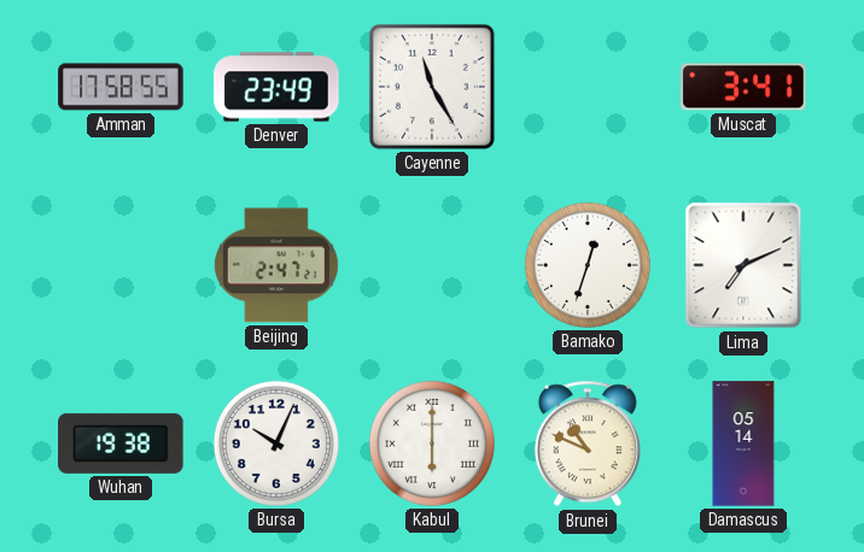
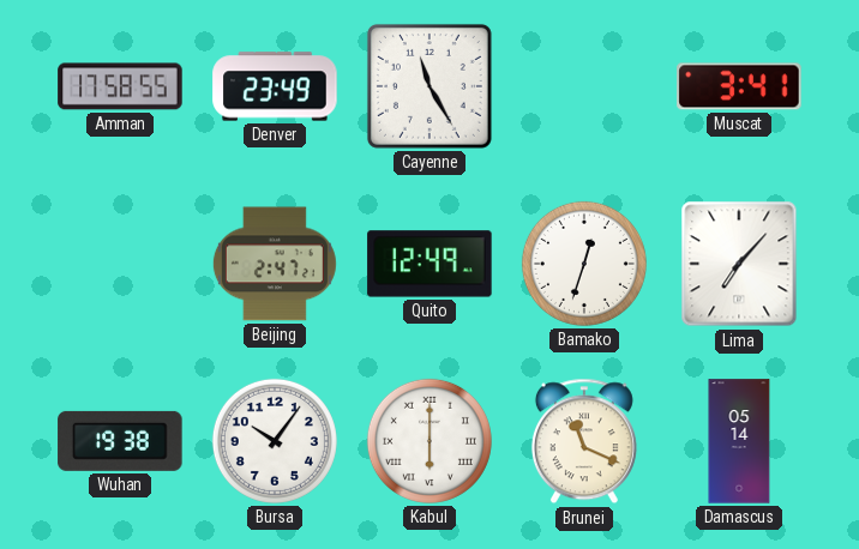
Quito: none -> 12:49
Lima: 7:11 -> 7:07
Bursa: 10:04 -> 10:06
Brunei: 10:49 -> 11:19
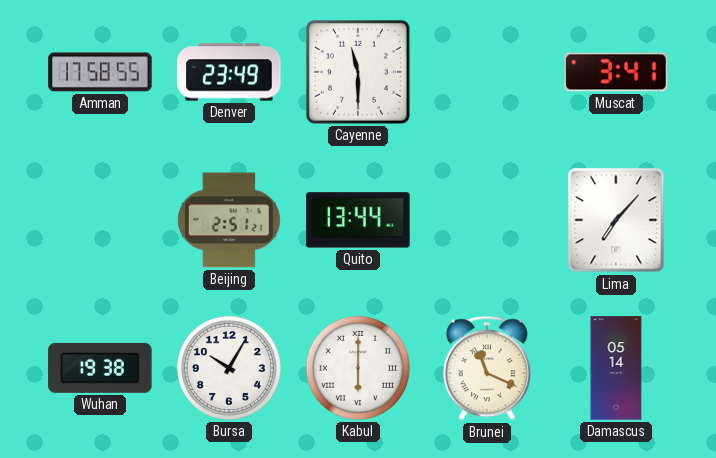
Cayenne: 11:25 -> 11:30
Beijing: 2:47 -> 2:51
Quito: 12:49 -> 13:44
Bamako: 12:33 -> none
Bursa: 10:06 -> 10:05
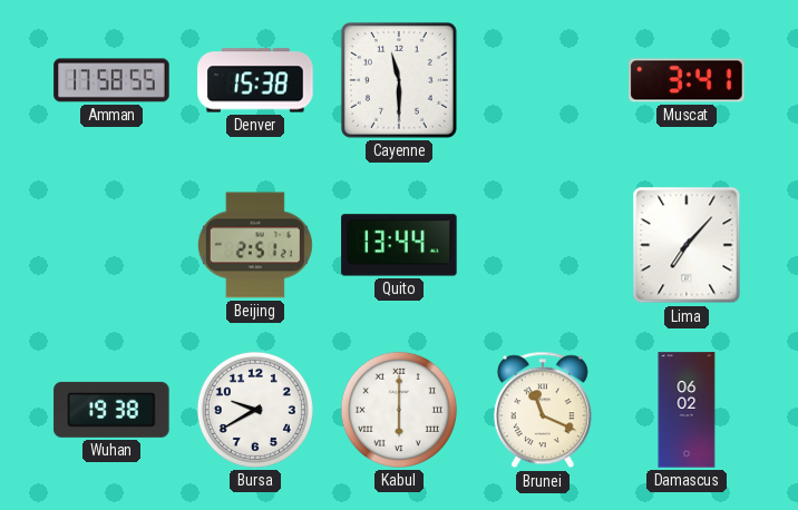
Denver: 23:49 -> 15:38
Bursa: 10:05 -> 9:40
Damascus: 05:14 -> 06:02
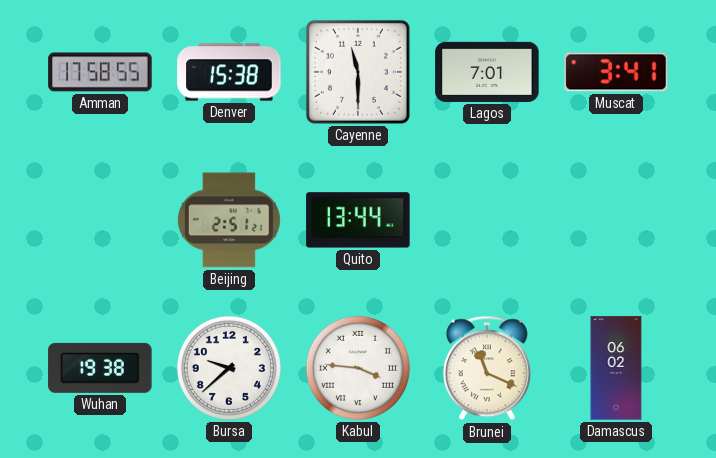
Lagos: none -> 7:01
Lima: 7:07 -> none
Bursa: 9:40 -> 9:38
Kabul: 6:00 -> 3:46
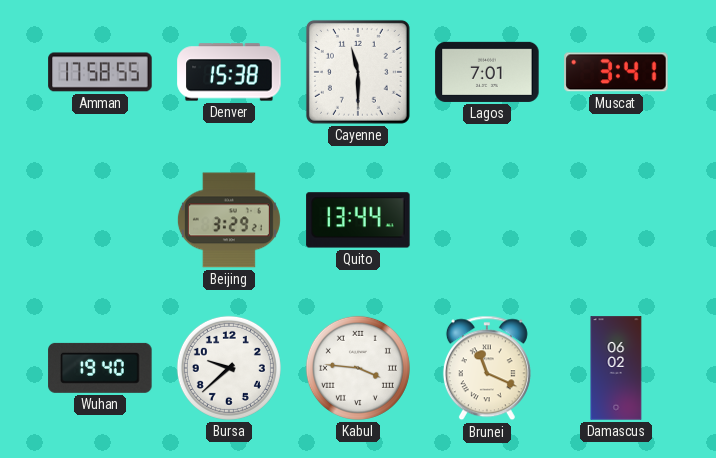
Beijing: 2:51 -> 3:29
Wuhan: 19:38 -> 19:40
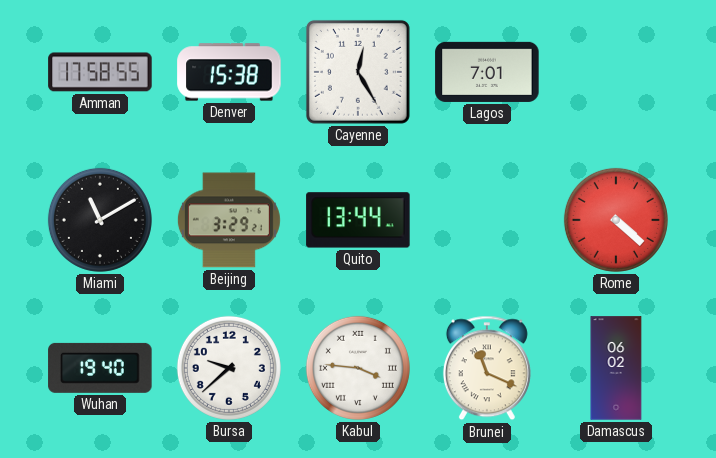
Cayenne: 11:30 -> 12:25
Muscat: 3:41 -> none
Miami: none -> 11:10
Rome: none -> 4:22
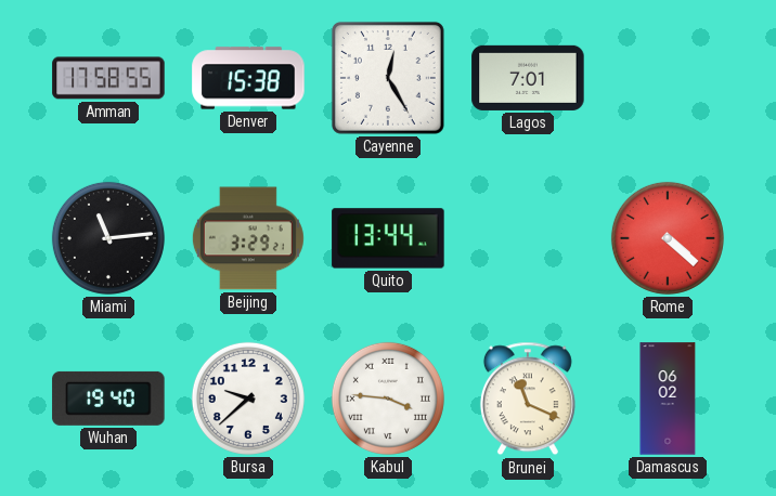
Miami: 11:10 -> 11:14
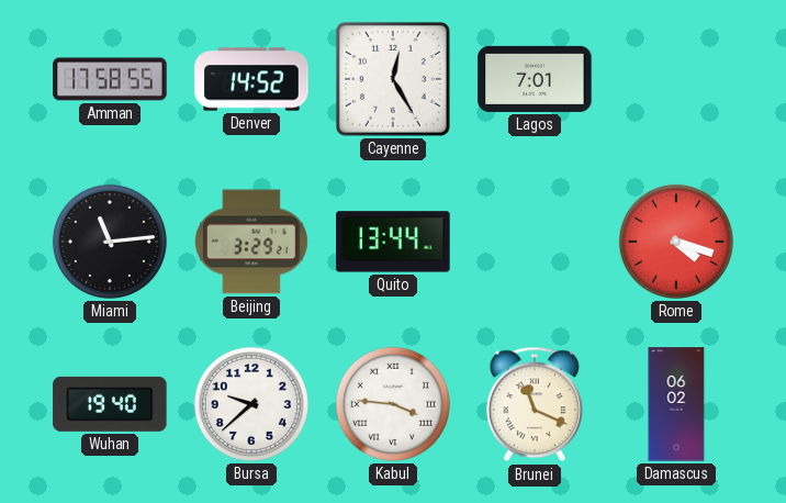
Denver: 15:38 -> 14:52
Rome: 4:22 -> 4:18
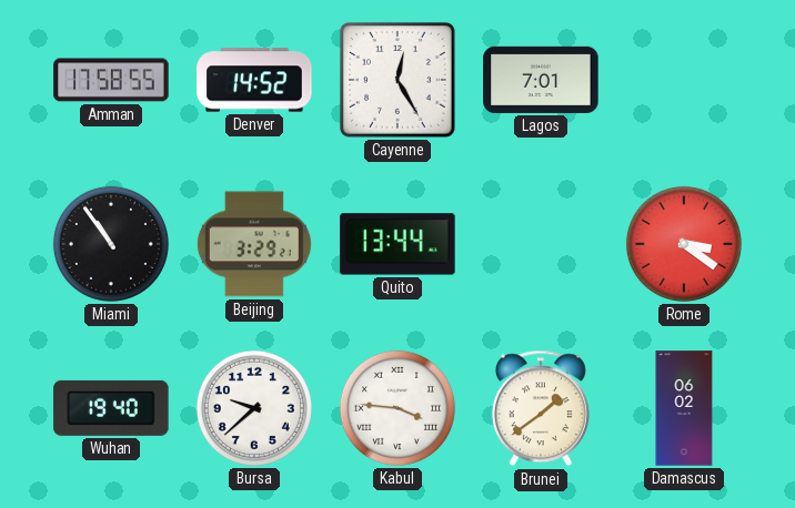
Miami: 11:14 -> 10:54
Rome: 4:18 -> 3:21
Brunei: 11:19 -> 1:39
